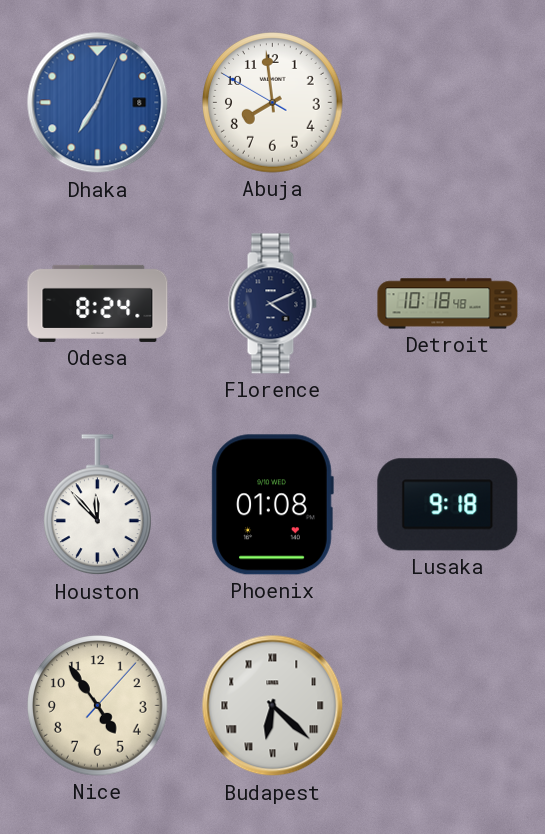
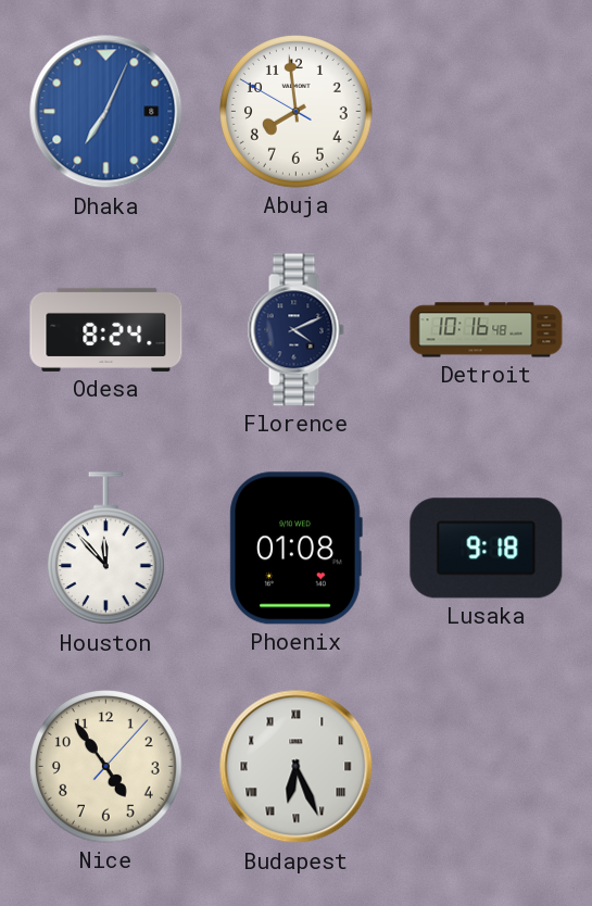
Detroit: 10:18 -> 10:16
Budapest: 6:22 -> 6:26
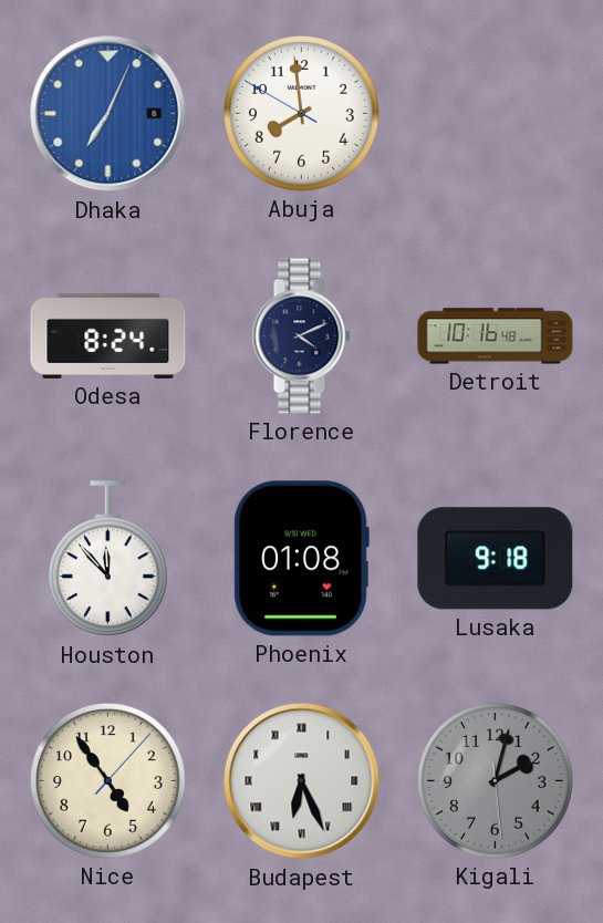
Kigali: none -> 2:02
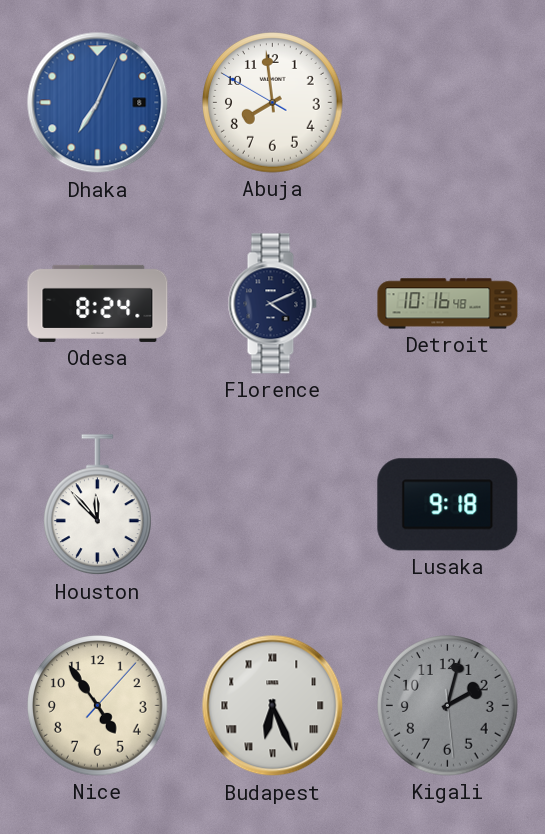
Phoenix: 01:08 -> none
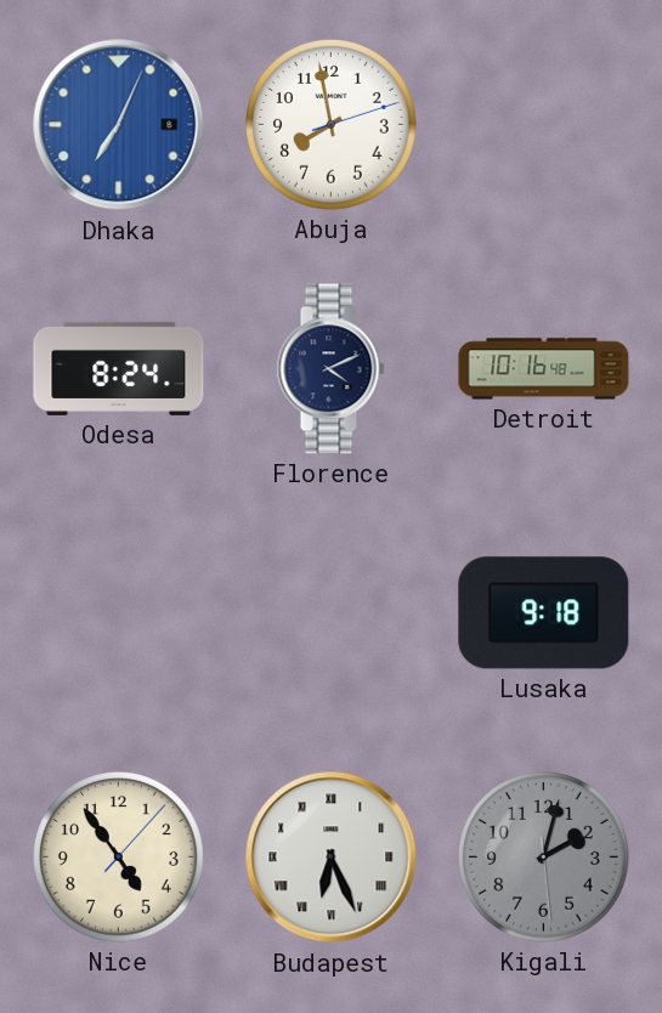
Abuja: 7:58:50 -> 7:58:12
Houston: 11:53 -> none
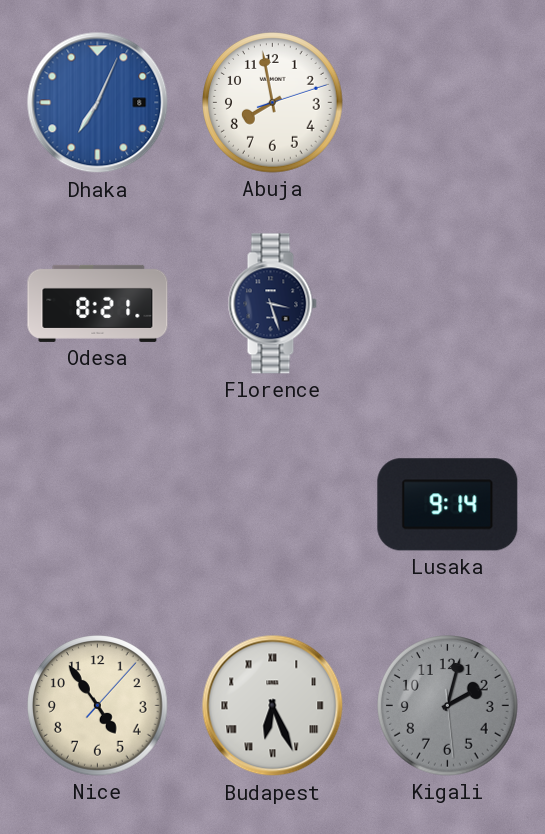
Odesa: 8:24 -> 8:21
Florence: 4:11 -> 3:27
Detroit: 10:16 -> none
Lusaka: 9:18 -> 9:14
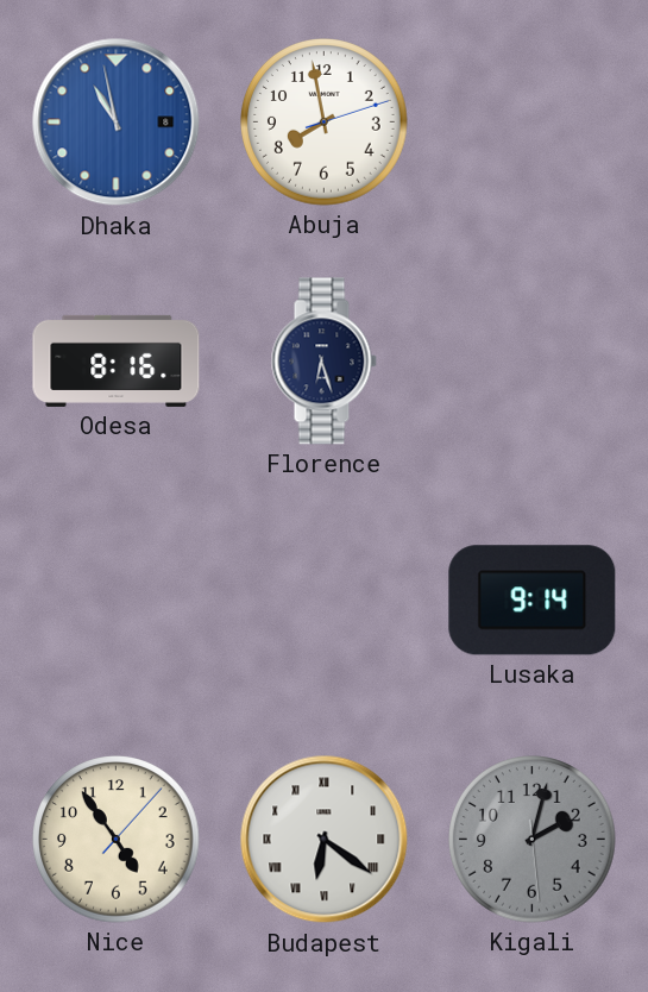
Dhaka: 7:04 -> 10:58
Odesa: 8:21 -> 8:16
Florence: 3:27 -> 6:27
Budapest: 6:26 -> 6:21
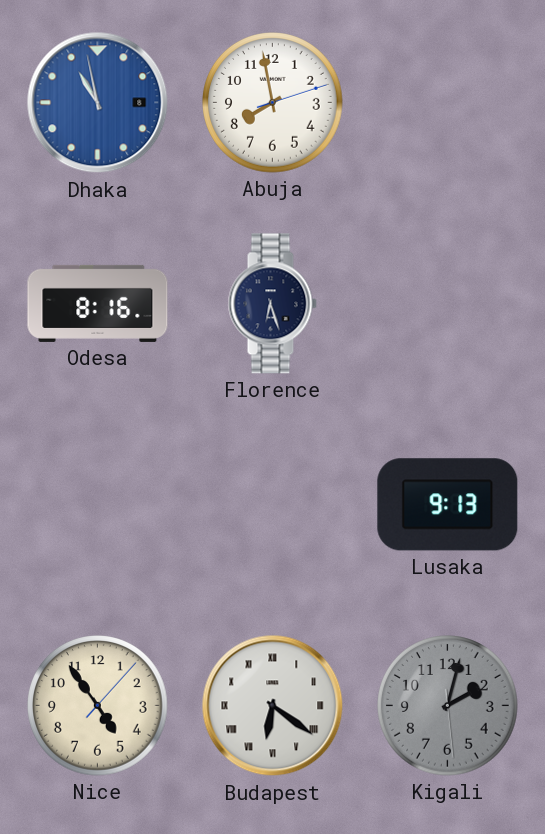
Lusaka: 9:14 -> 9:13
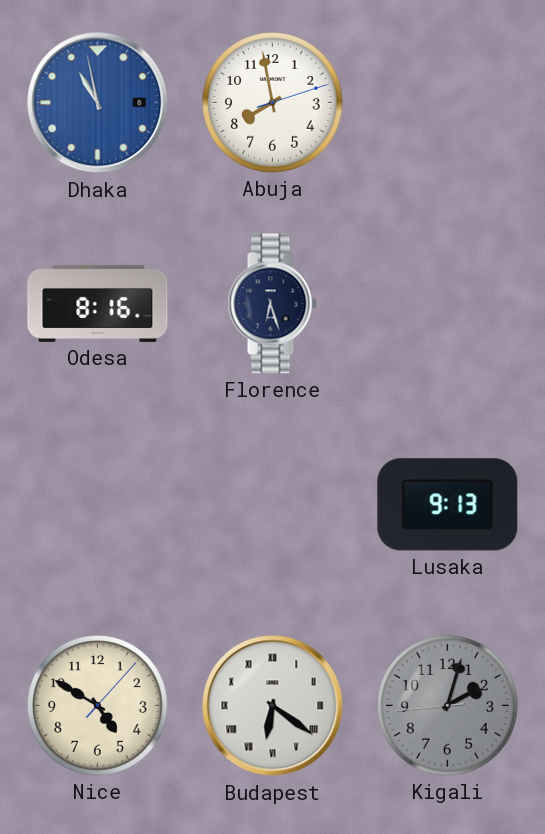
Nice: 4:54 -> 4:50
Kigali: 2:02:29 -> 2:02:44
